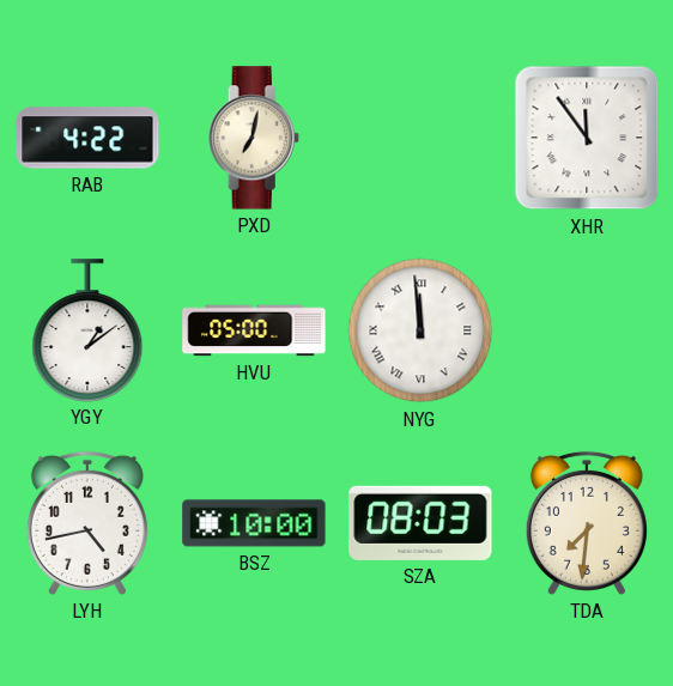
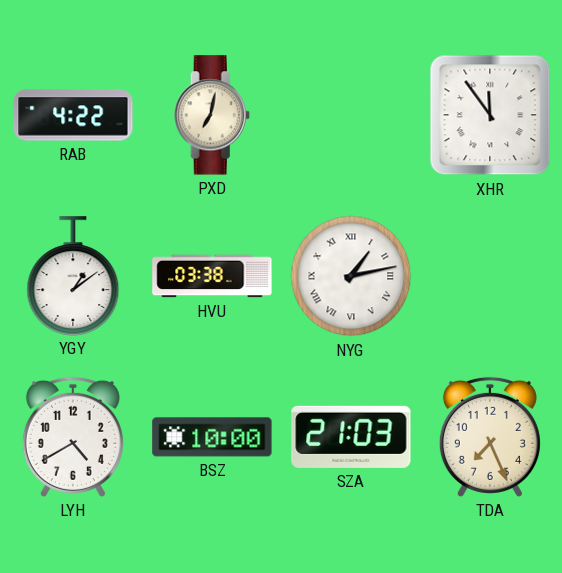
HVU: 05:00 -> 03:38
NYG: 11:59 -> 1:13
LYH: 4:43 -> 4:40
SZA: 08:03 -> 21:03
TDA: 7:31 -> 7:26
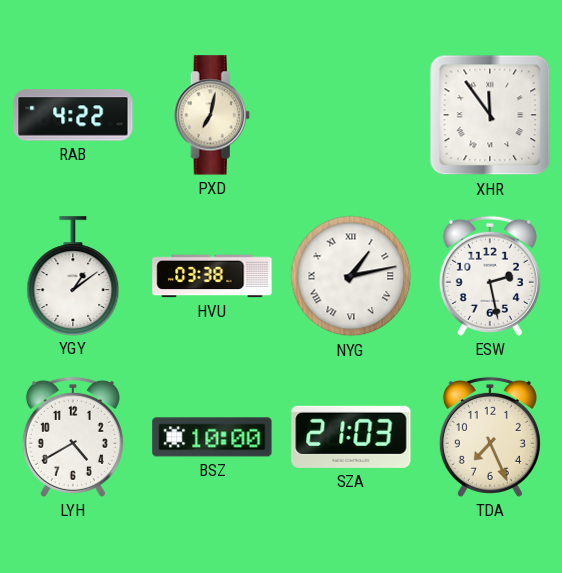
ESW: none -> 2:28
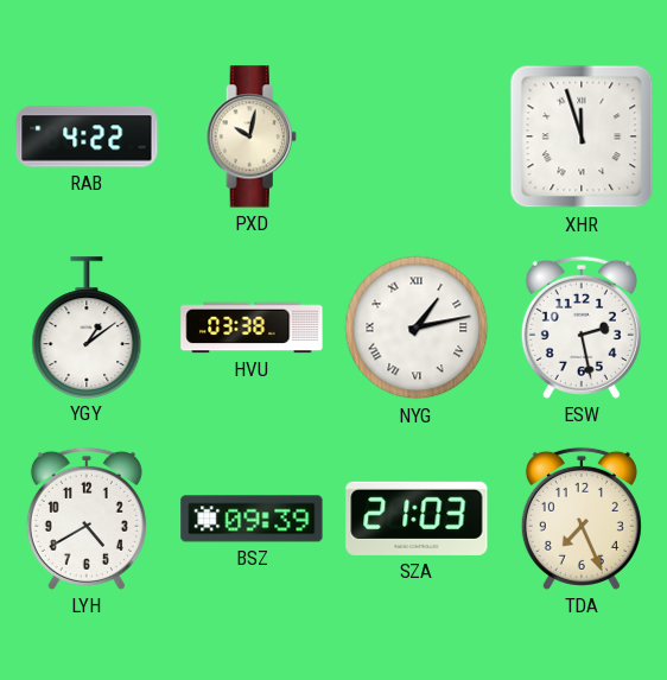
PXD: 7:02 -> 10:02
XHR: 11:54 -> 11:57
BSZ: 10:00 -> 09:39
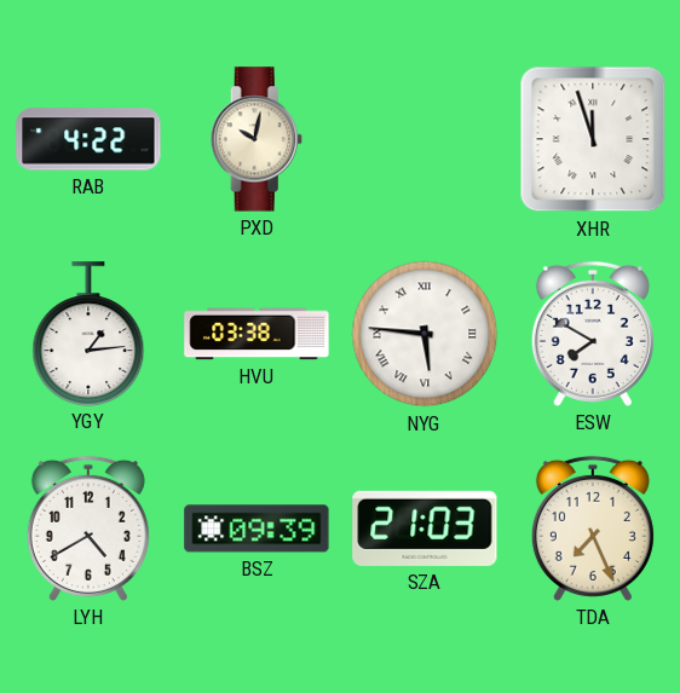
YGY: 1:09 -> 1:14
NYG: 1:13 -> 5:46
ESW: 2:28 -> 7:50
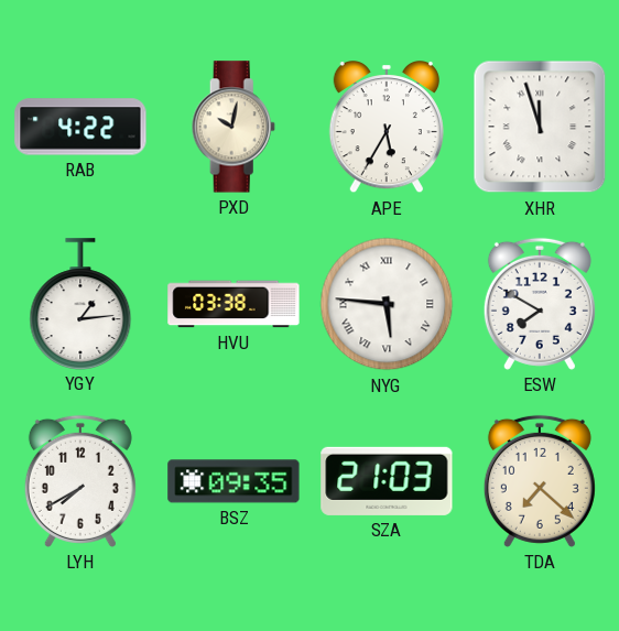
APE: none -> 5:35
LYH: 4:40 -> 7:40
BSZ: 09:39 -> 09:35
TDA: 7:26 -> 7:22
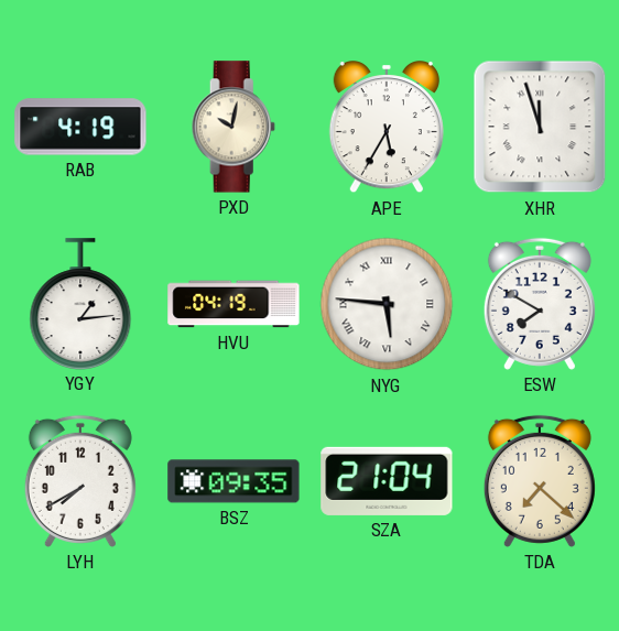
RAB: 4:22 -> 4:19
HVU: 03:38 -> 04:19
SZA: 21:03 -> 21:04
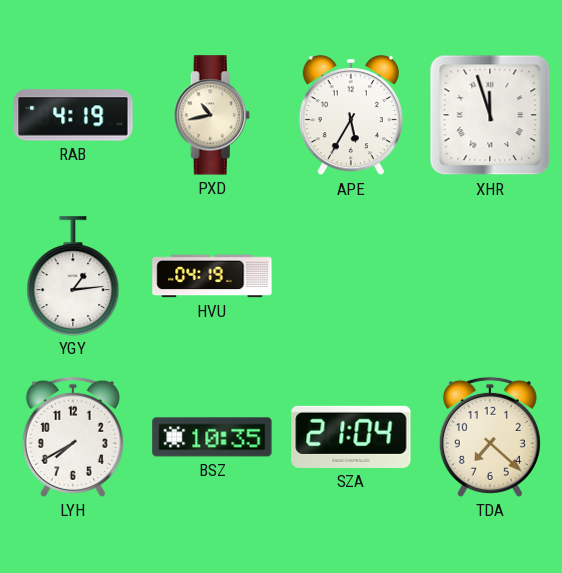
PXD: 10:02 -> 10:43
NYG: 5:46 -> none
ESW: 7:50 -> none
BSZ: 09:35 -> 10:35
